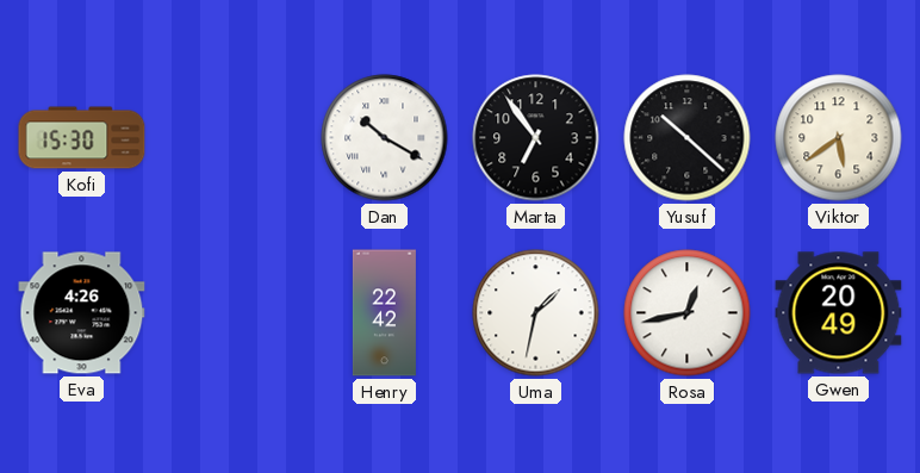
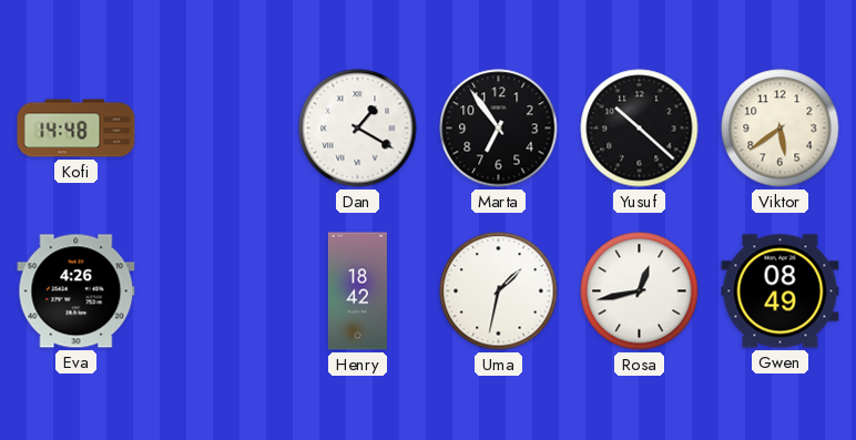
Kofi: 15:30 -> 14:48
Dan: 10:20 -> 1:20
Henry: 22:42 -> 18:42
Gwen: 20:49 -> 08:49
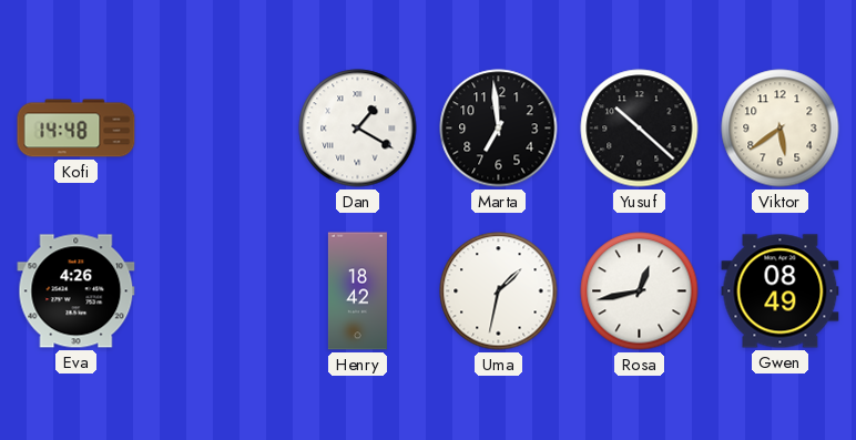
Marta: 6:54 -> 6:59
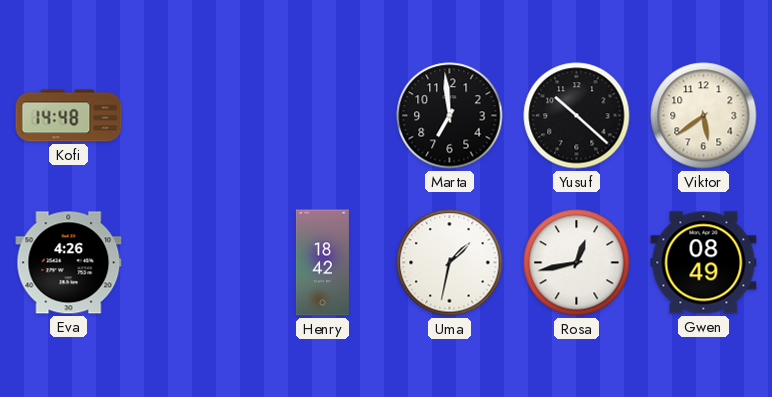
Dan: 1:20 -> none
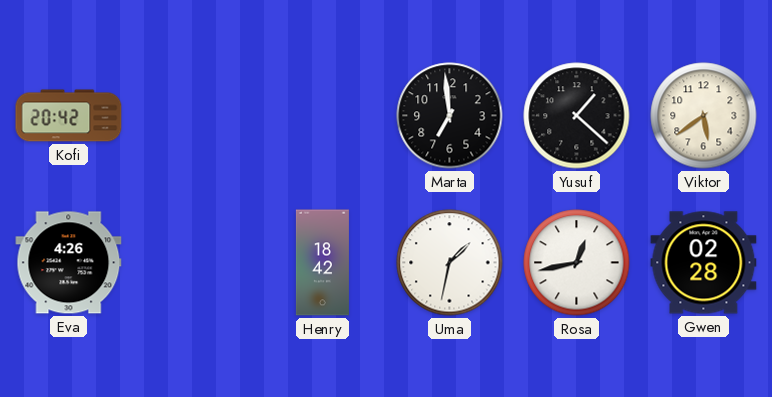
Kofi: 14:48 -> 20:42
Yusuf: 10:22 -> 1:22
Gwen: 08:49 -> 02:28
